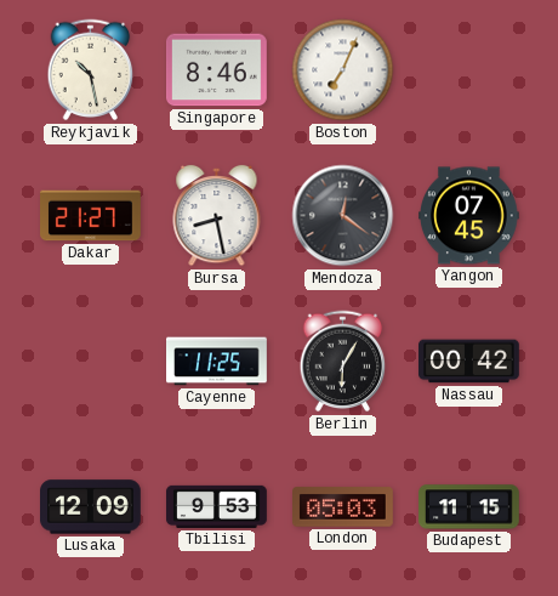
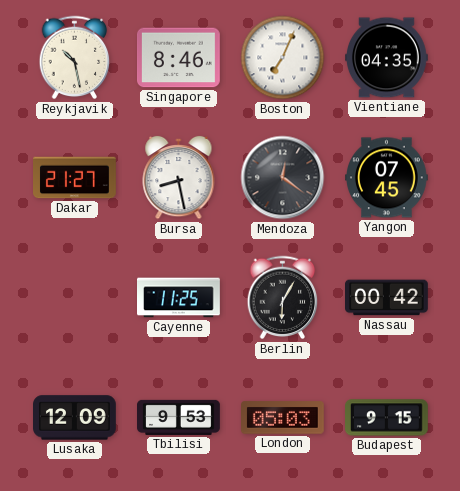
Vientiane: none -> 04:35
Budapest: 11:15 -> 9:15
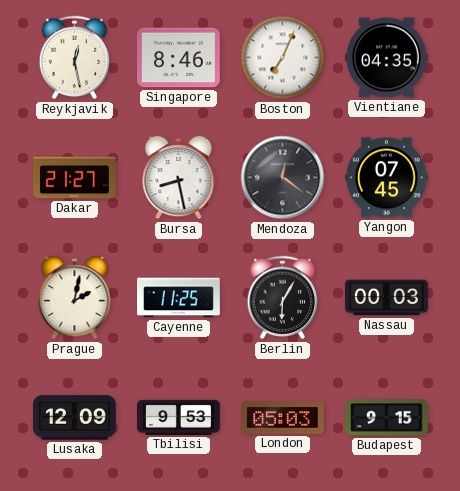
Reykjavik: 10:28 -> 12:28
Prague: none -> 2:02
Nassau: 00:42 -> 00:03
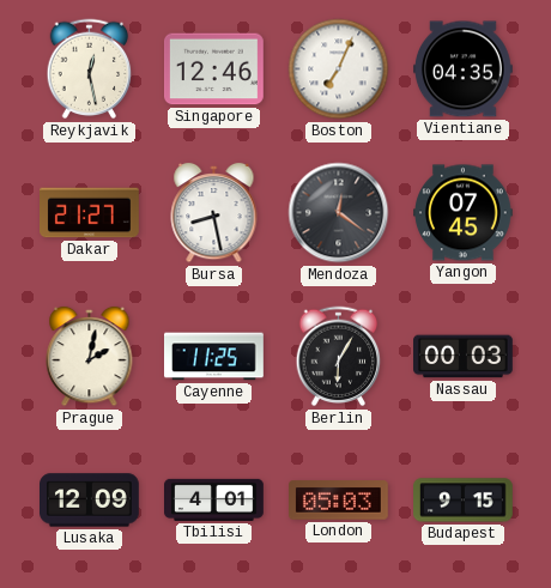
Singapore: 8:46 -> 12:46
Tbilisi: 9:53 -> 4:01
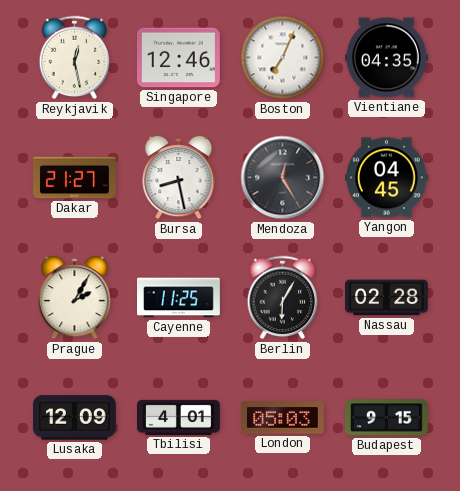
Mendoza: 12:21 -> 12:25
Yangon: 07:45 -> 04:45
Prague: 2:02 -> 2:05
Nassau: 00:03 -> 02:28
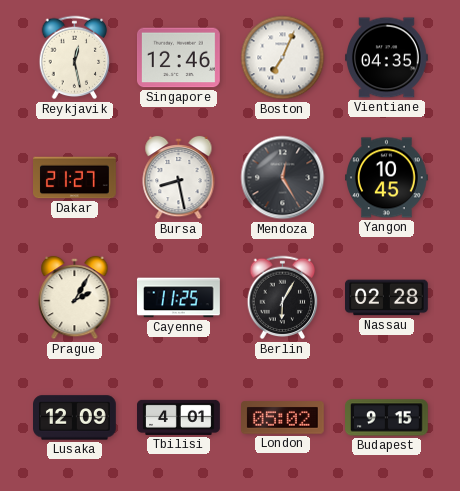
Yangon: 04:45 -> 10:45
London: 05:03 -> 05:02
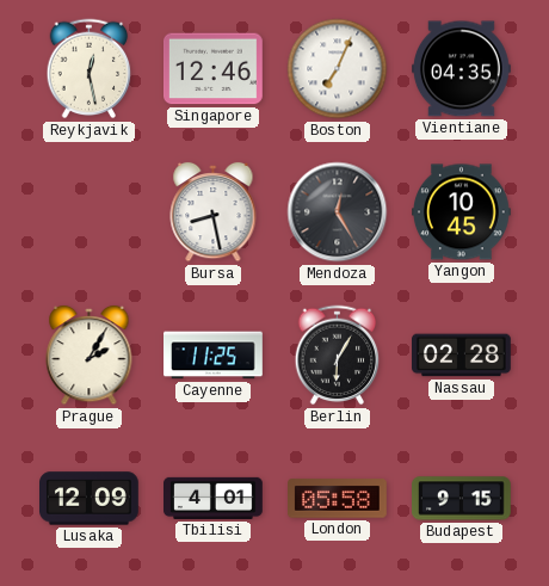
Dakar: 21:27 -> none
London: 05:02 -> 05:58
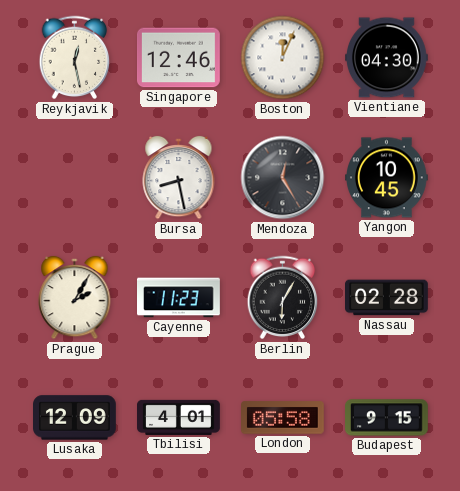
Boston: 7:04 -> 12:04
Vientiane: 04:35 -> 04:30
Cayenne: 11:25 -> 11:23
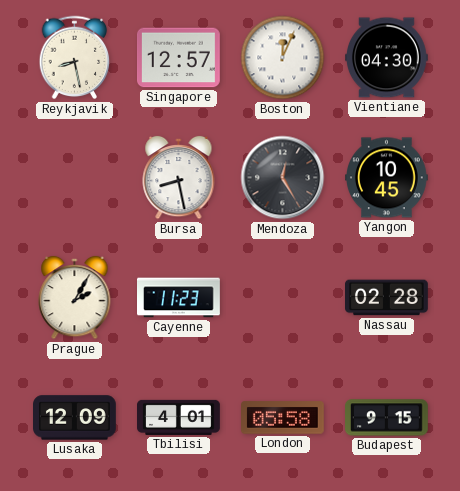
Reykjavik: 12:28 -> 8:28
Singapore: 12:46 -> 12:57
Berlin: 6:05 -> none
